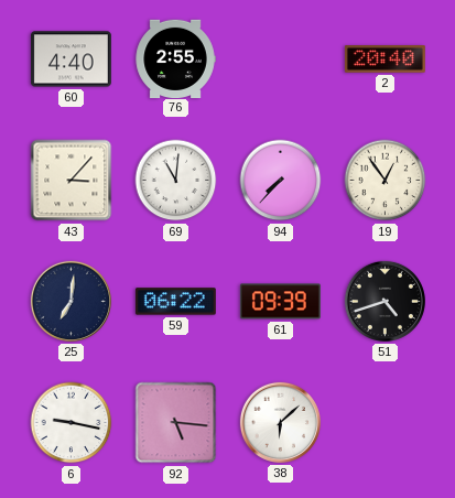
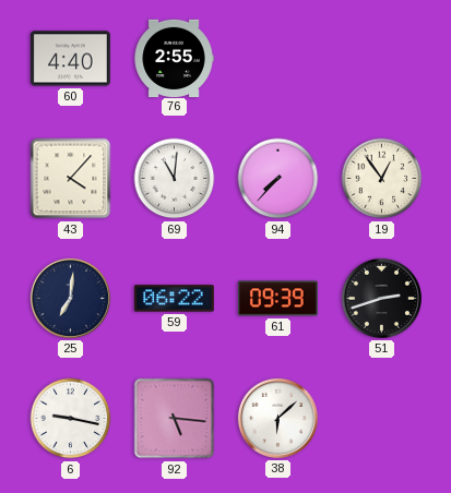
2: 20:40 -> none
43: 3:07 -> 4:07
51: 4:42 -> 2:42
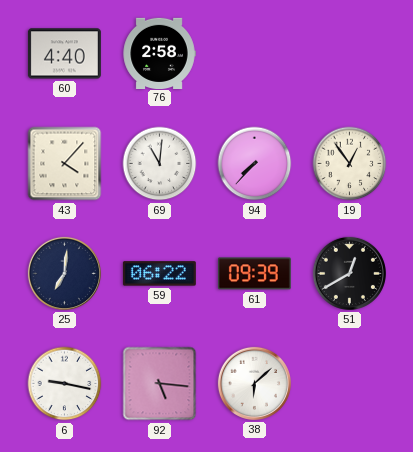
76: 2:55 -> 2:58
51: 2:42 -> 12:40
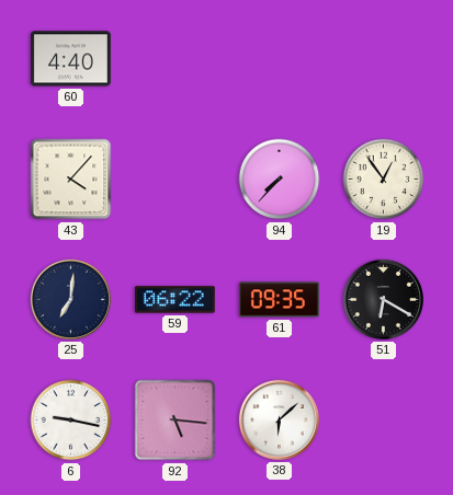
76: 2:58 -> none
69: 11:01 -> none
61: 09:39 -> 09:35
51: 12:40 -> 6:20
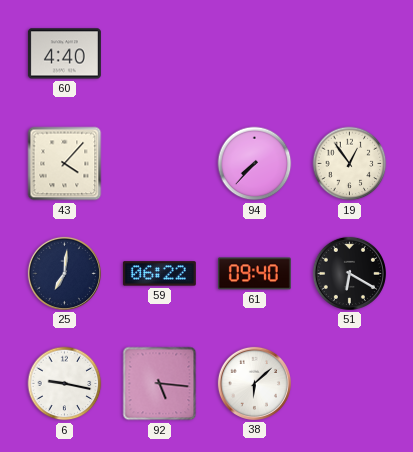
61: 09:35 -> 09:40
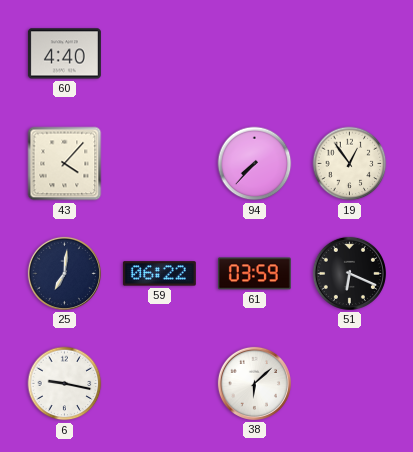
61: 09:40 -> 03:59
51: 6:20 -> 6:19
92: 5:16 -> none
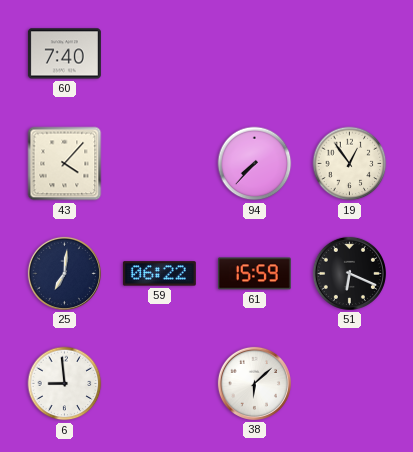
60: 4:40 -> 7:40
61: 03:59 -> 15:59
6: 9:17 -> 8:59
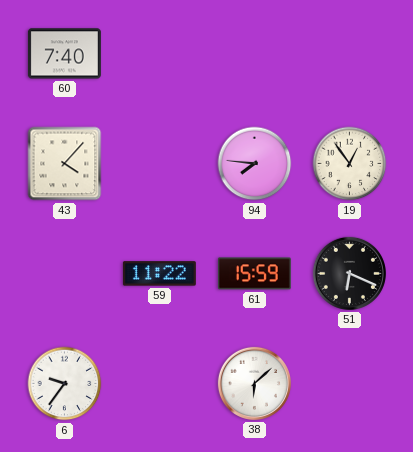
94: 7:37 -> 7:46
25: 7:01 -> none
59: 06:22 -> 11:22
6: 8:59 -> 9:36
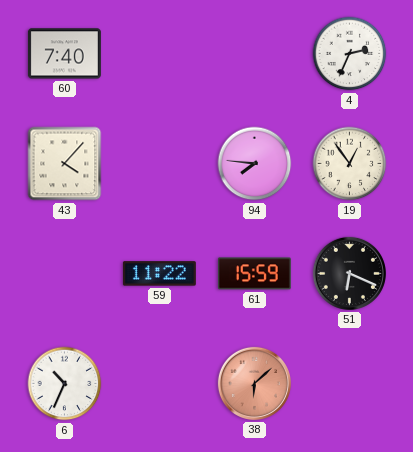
4: none -> 2:34
6: 9:36 -> 10:34
38 dial: white -> salmon
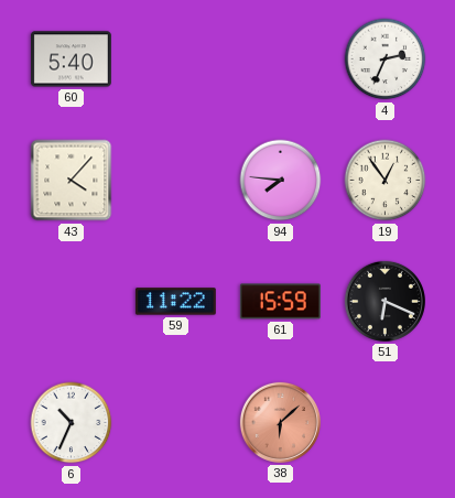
60: 7:40 -> 5:40
